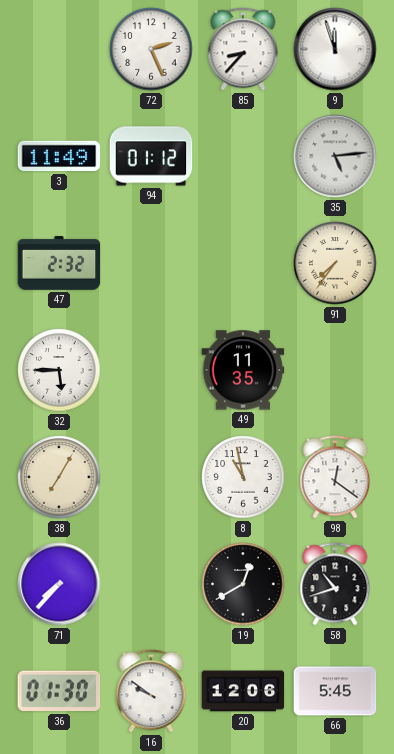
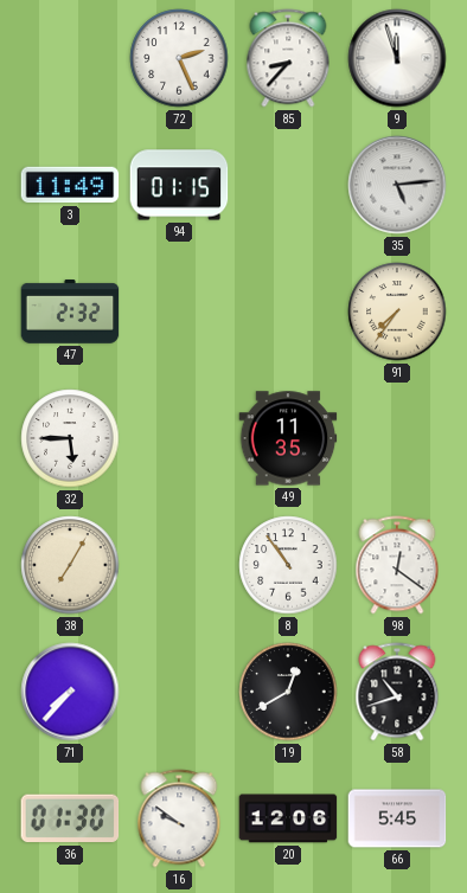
94: 01:12 -> 01:15
8: 10:58 -> 10:54
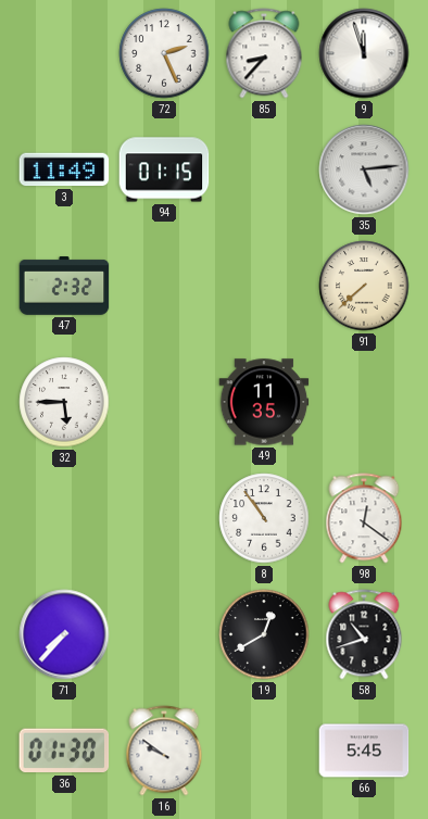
91: 7:36 -> 7:38
38: 7:05 -> none
20: 12:06 -> none
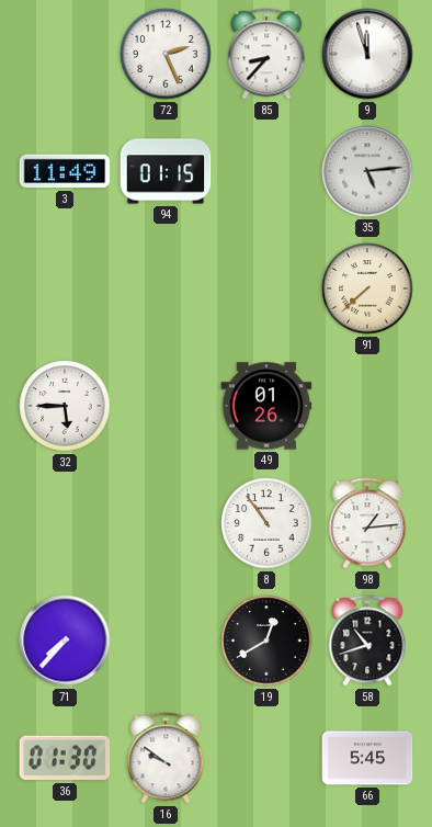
47: 2:32 -> none
49: 11:35 -> 01:26
98: 12:21 -> 1:14
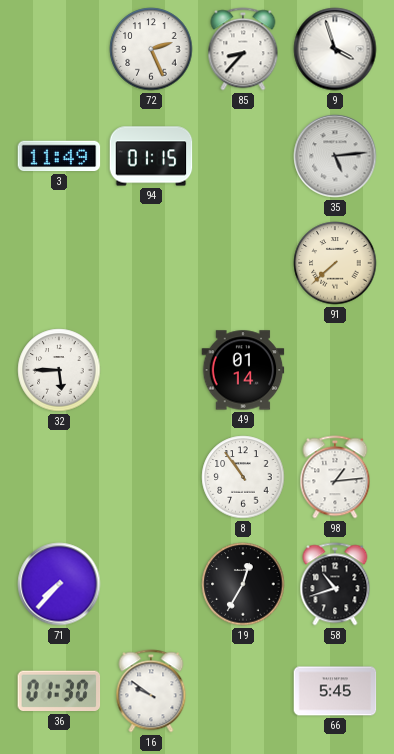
9: 11:57 -> 3:57
49: 01:26 -> 01:14
19: 12:40 -> 12:35
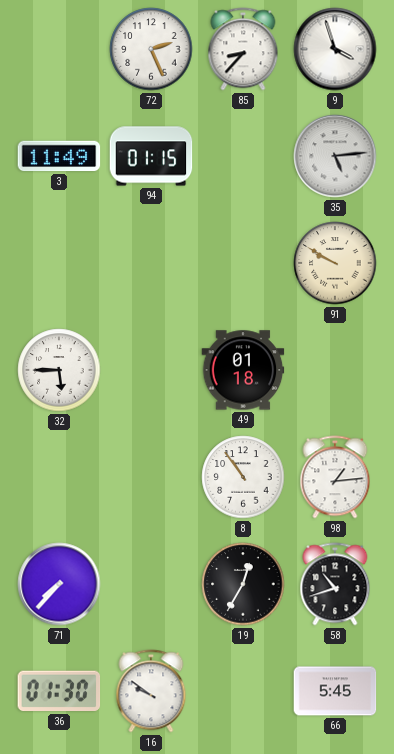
91: 7:38 -> 9:50
49: 01:14 -> 01:18
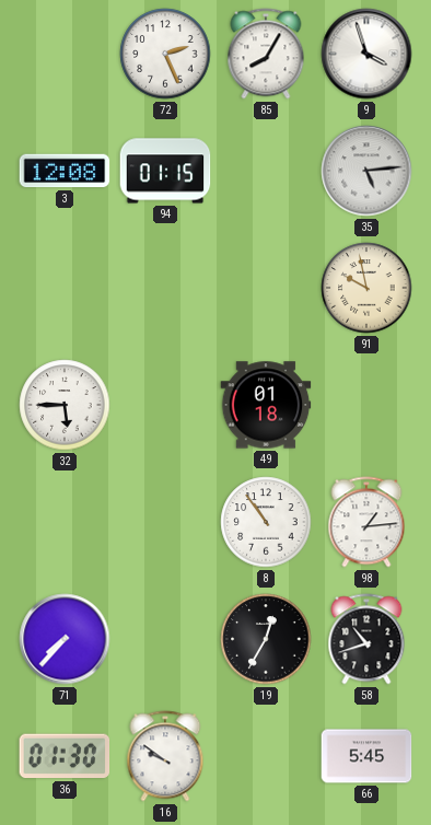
85: 8:37 -> 8:05
3: 11:49 -> 12:08
91: 9:50 -> 9:58
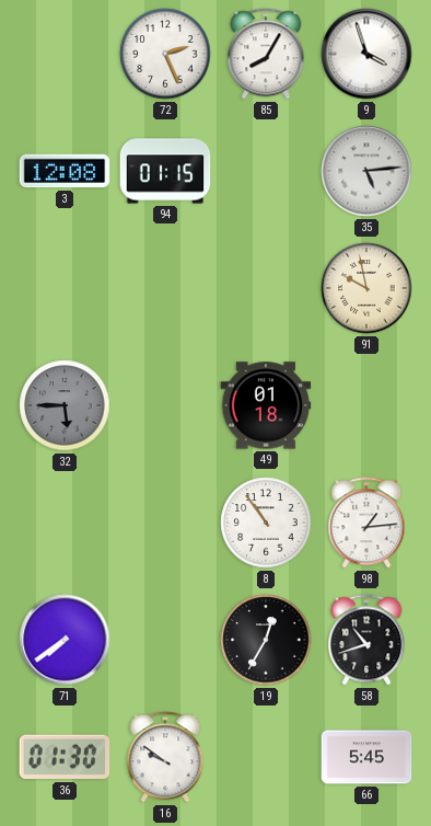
32 dial: white -> grey
71: 7:37 -> 7:39
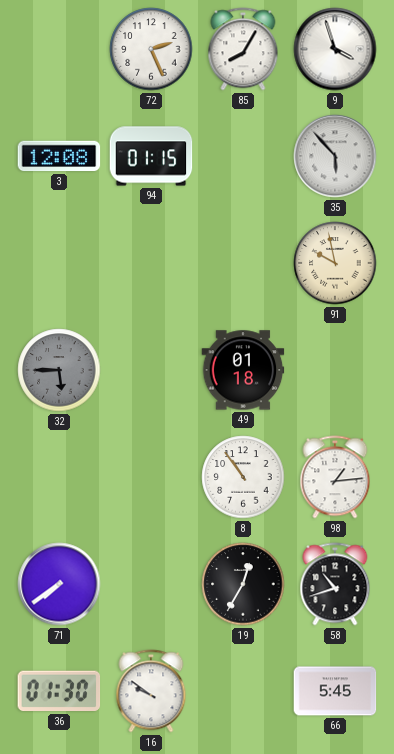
35: 5:14 -> 5:53
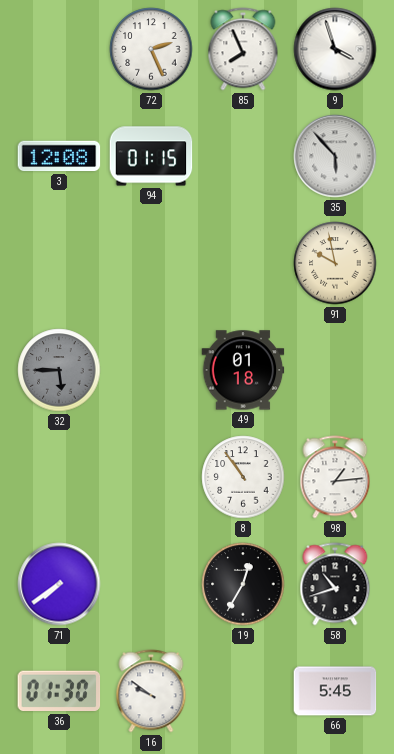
85: 8:05 -> 7:56
